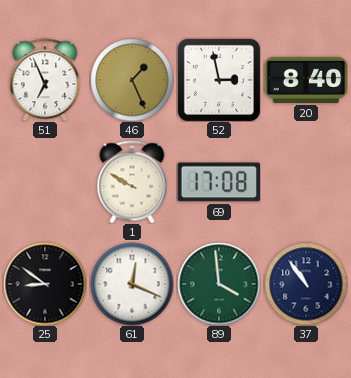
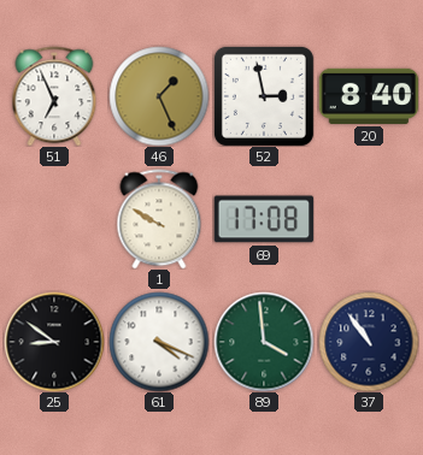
61: 12:19 -> 4:19
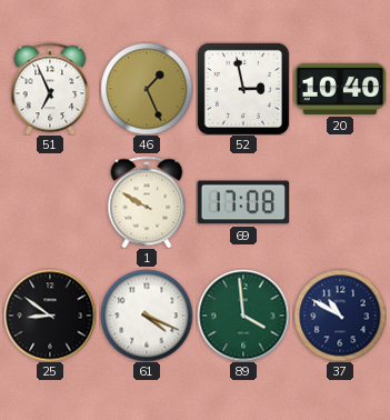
20: 8:40 -> 10:40
37: 10:54 -> 10:50
